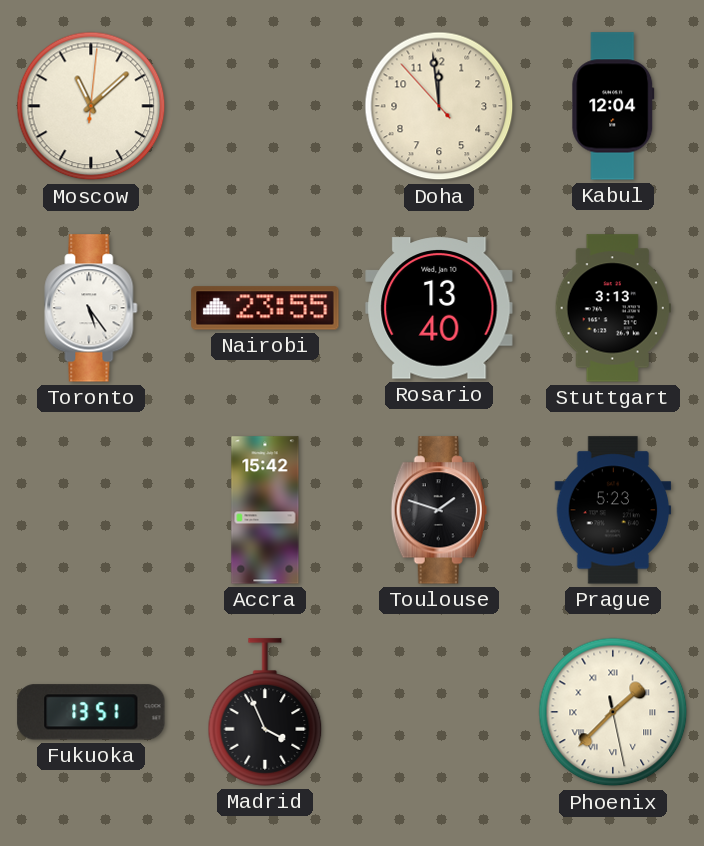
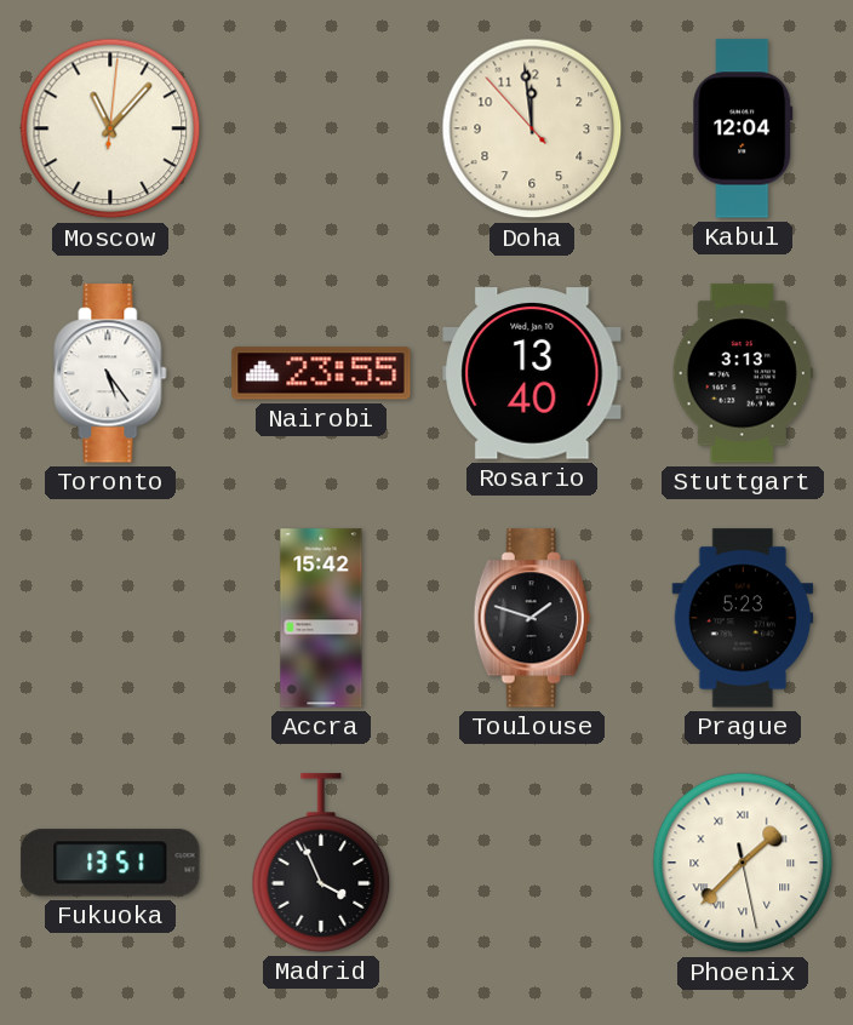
Moscow: 11:08 -> 11:07
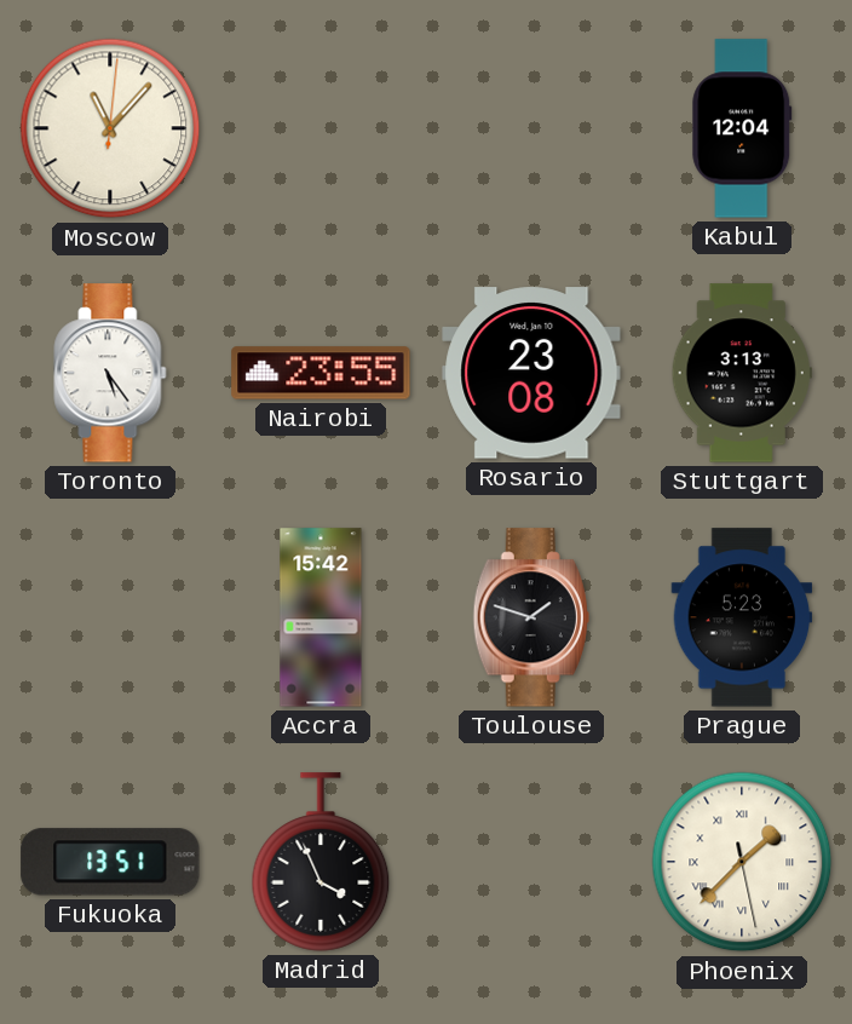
Doha: 11:58 -> none
Rosario: 13:40 -> 23:08
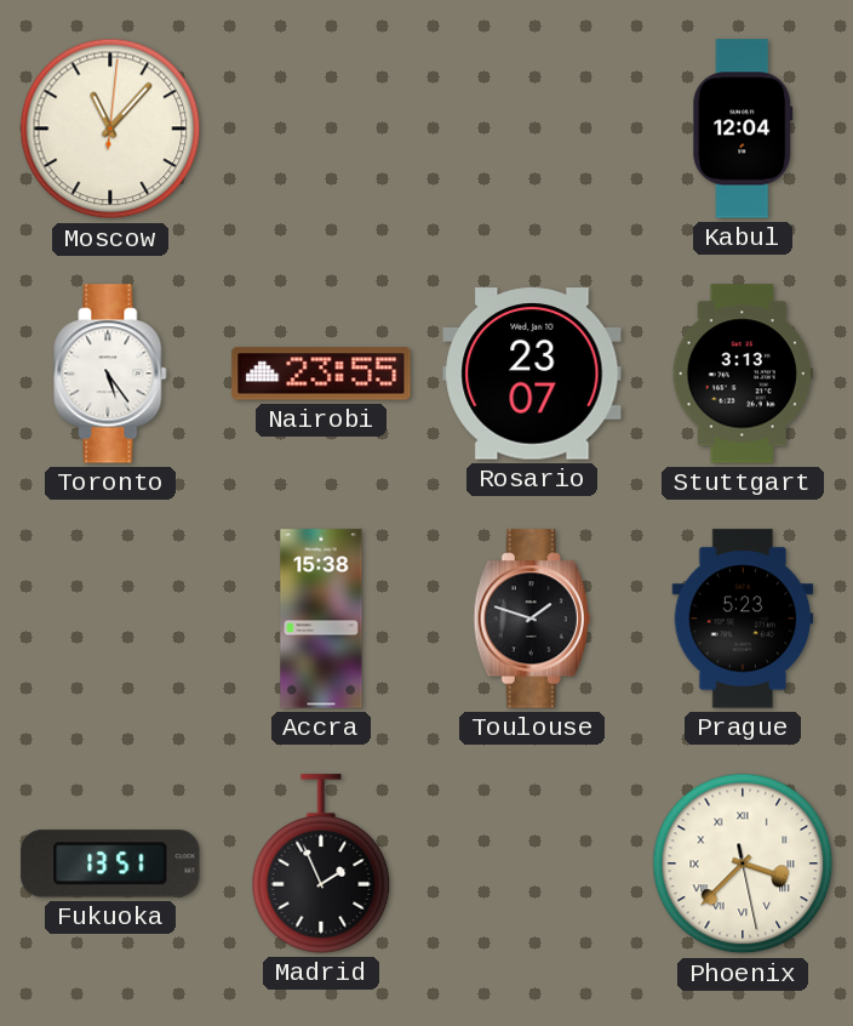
Rosario: 23:08 -> 23:07
Accra: 15:42 -> 15:38
Madrid: 3:56 -> 1:56
Phoenix: 1:37 -> 3:37
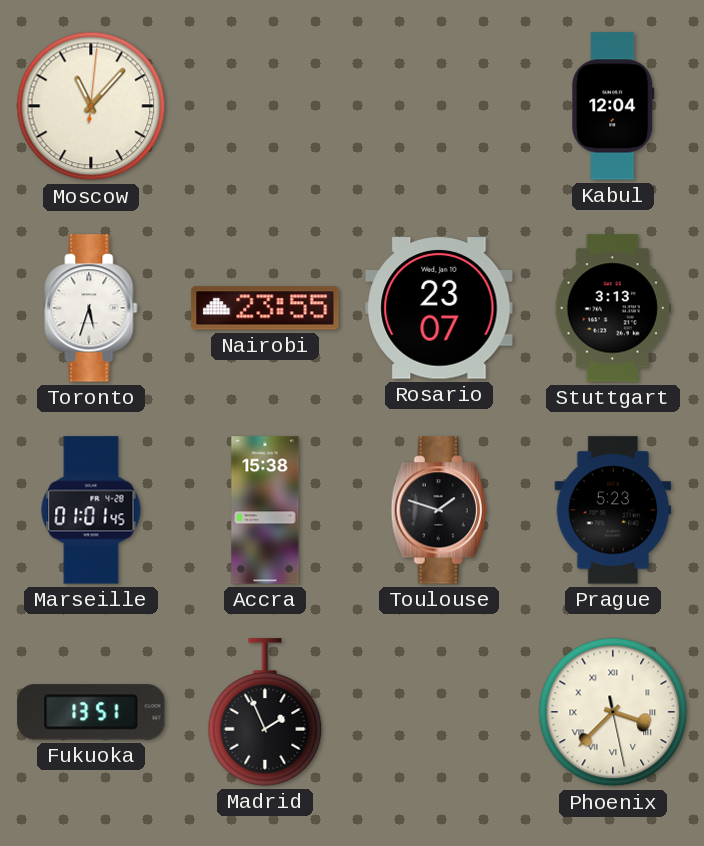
Toronto: 5:24 -> 5:33
Marseille: none -> 01:01
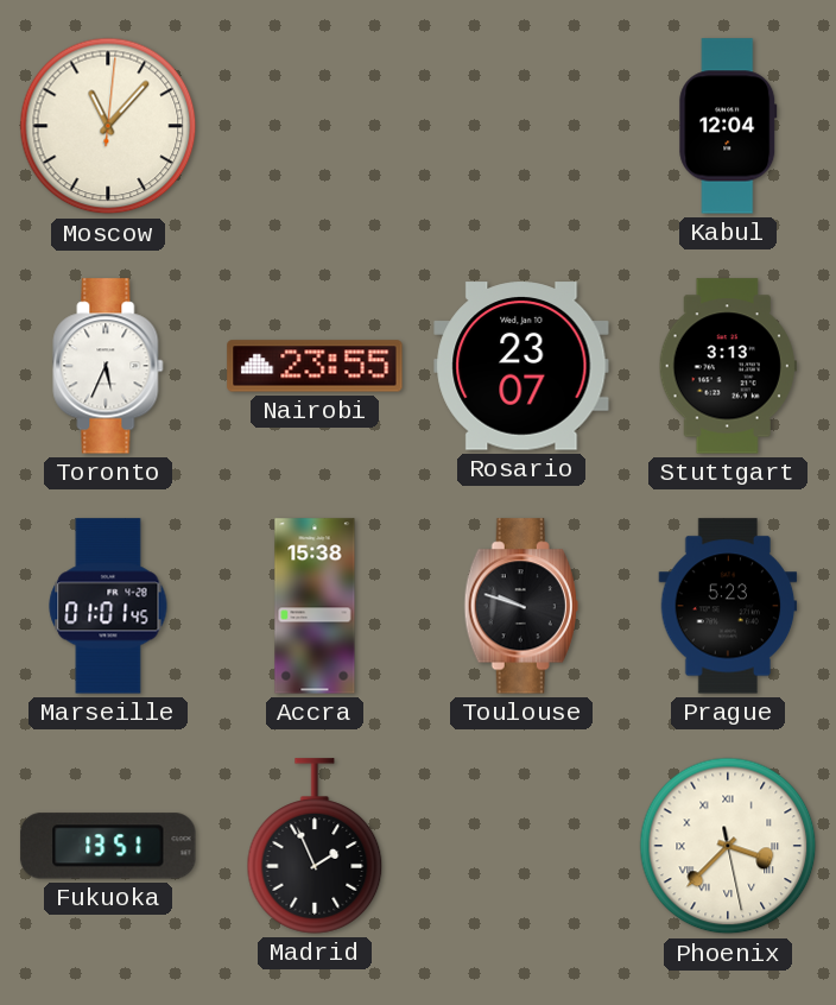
Toronto: 5:33 -> 5:34
Toulouse: 1:48 -> 9:48
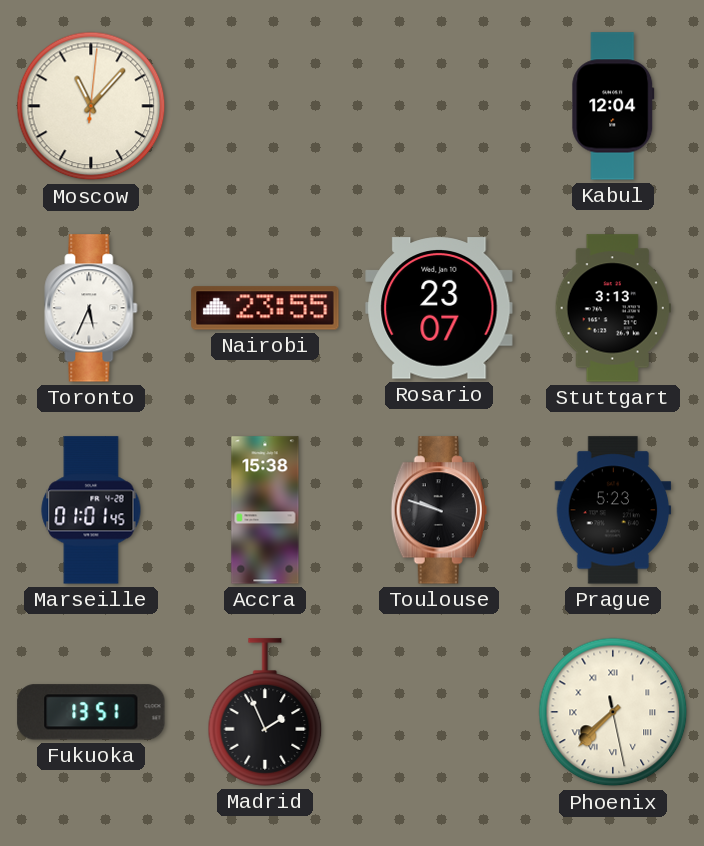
Phoenix: 3:37 -> 7:37
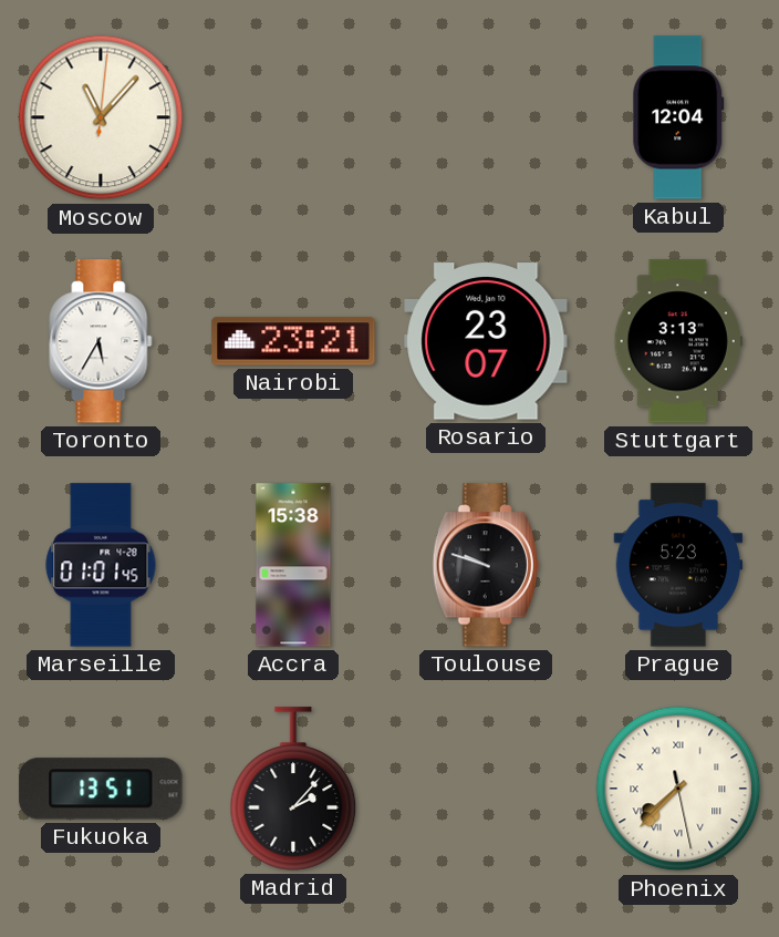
Toronto: 5:34 -> 5:35
Nairobi: 23:55 -> 23:21
Madrid: 1:56 -> 2:07
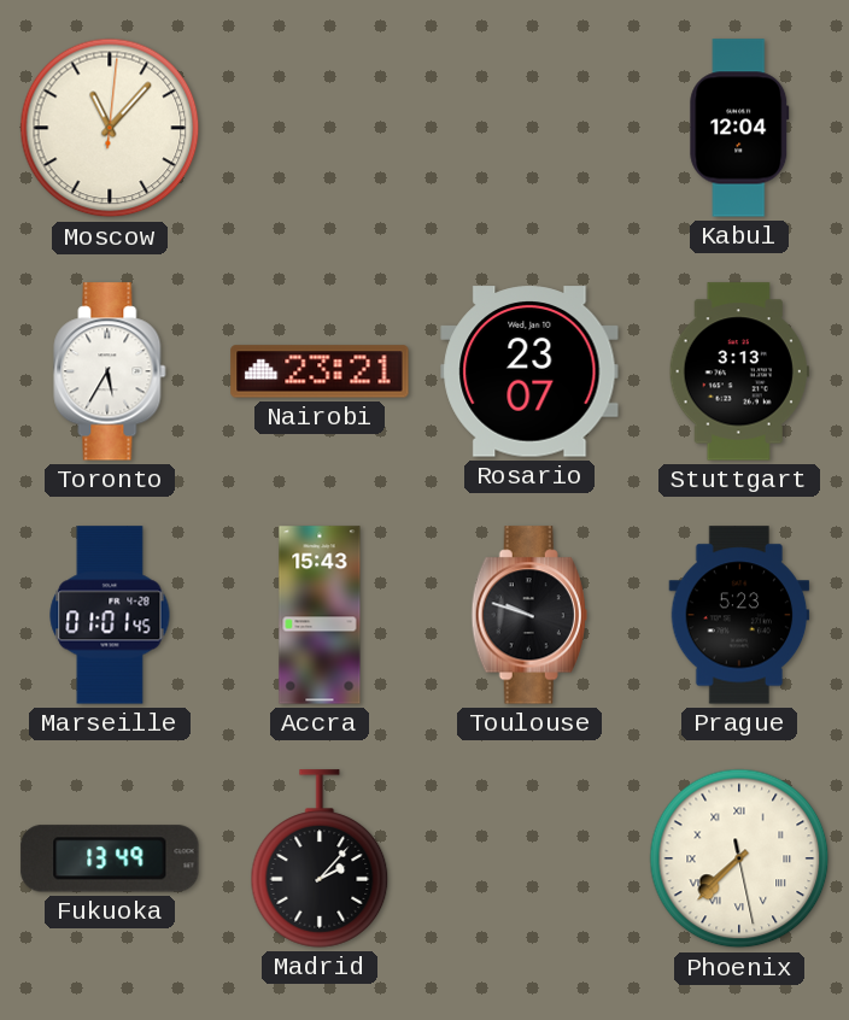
Accra: 15:38 -> 15:43
Fukuoka: 13:51 -> 13:49
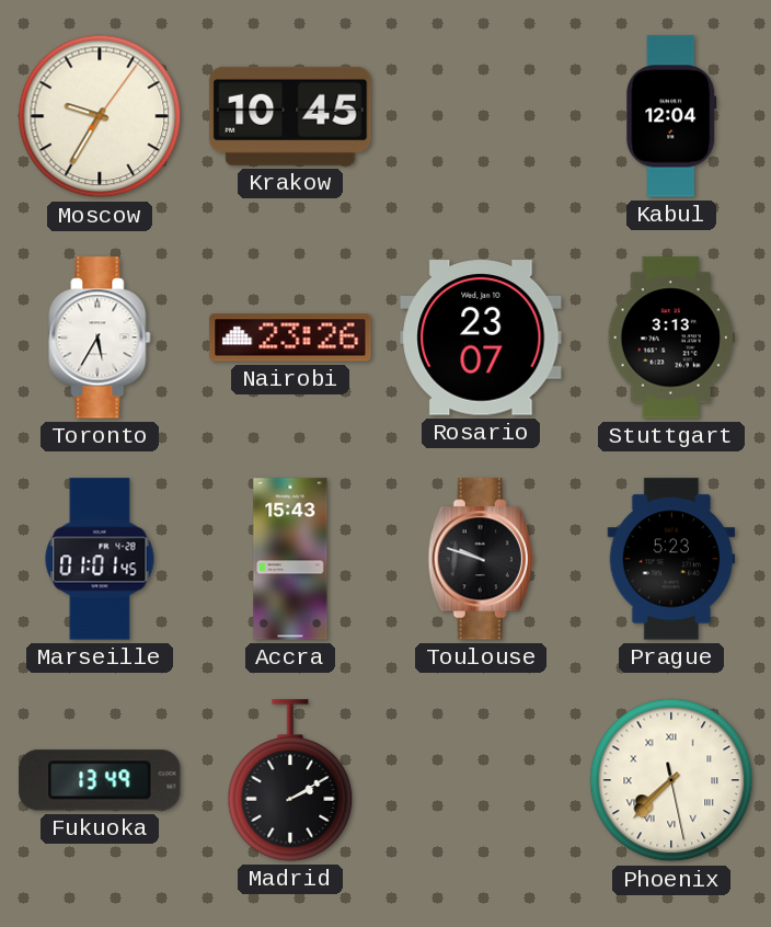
Moscow: 11:07 -> 9:35
Krakow: none -> 10:45
Nairobi: 23:21 -> 23:26
Madrid: 2:07 -> 2:10
